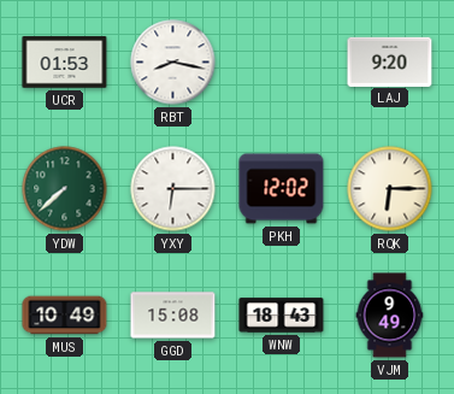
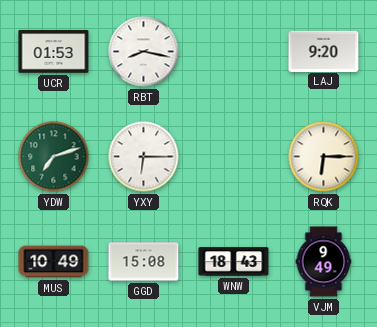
YDW: 7:38 -> 7:12
PKH: 12:02 -> none
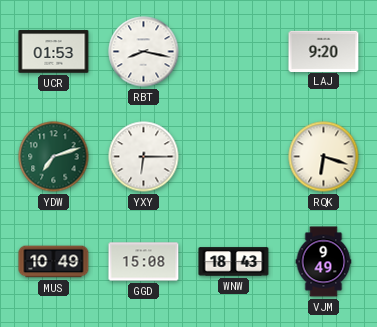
RQK: 6:15 -> 6:18
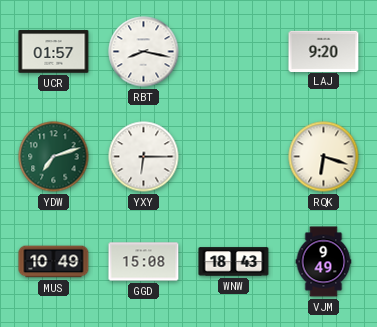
UCR: 01:53 -> 01:57
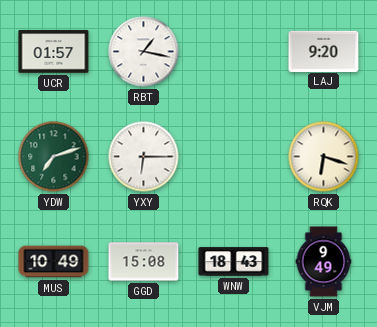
RBT: 8:17 -> 1:17
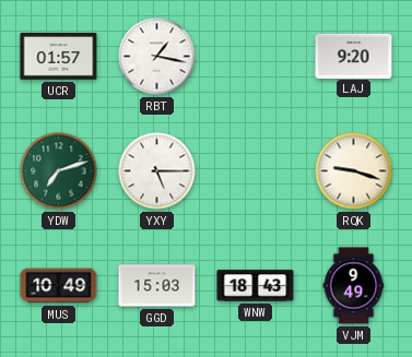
YXY: 6:15 -> 5:15
RQK: 6:18 -> 9:18
GGD: 15:08 -> 15:03
